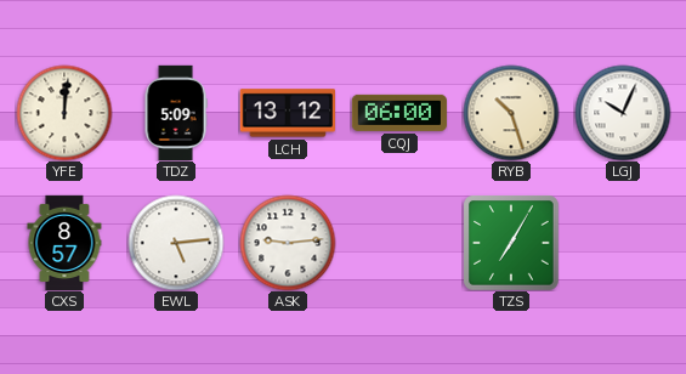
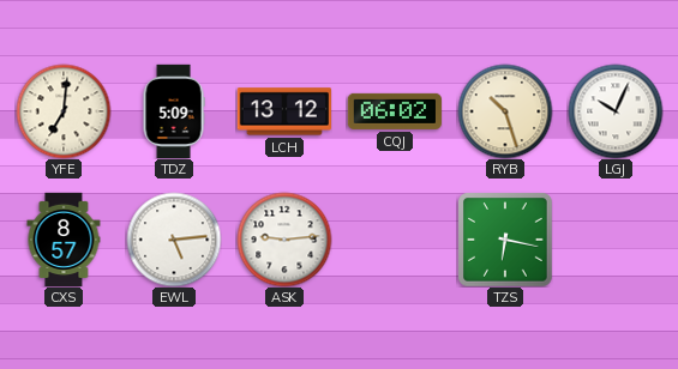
YFE: 12:01 -> 7:01
CQJ: 06:00 -> 06:02
TZS: 7:05 -> 6:17
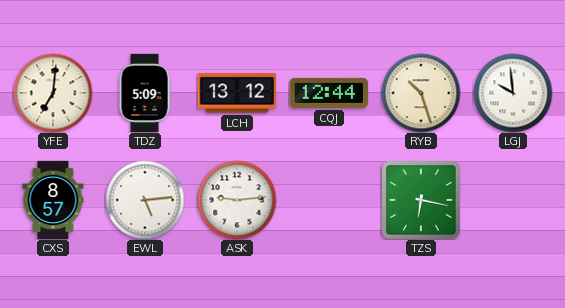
CQJ: 06:02 -> 12:44
LGJ: 10:04 -> 9:59
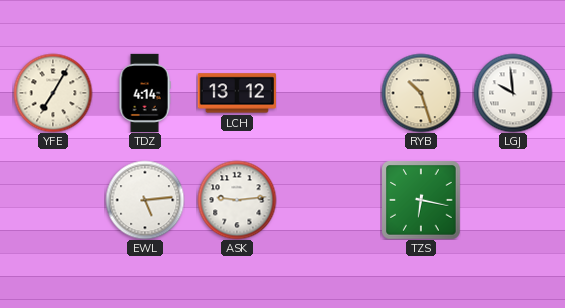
YFE: 7:01 -> 7:05
TDZ: 5:09 -> 4:14
CQJ: 12:44 -> none
CXS: 8:57 -> none
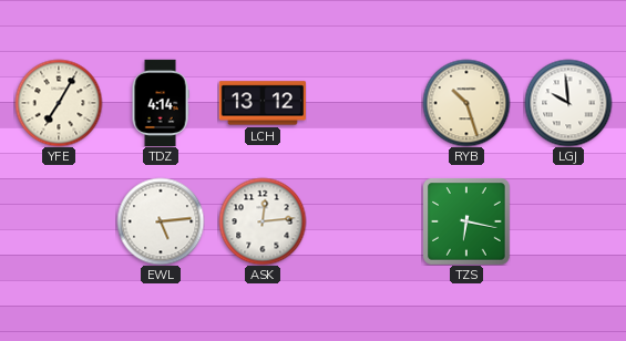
ASK: 9:14 -> 12:14
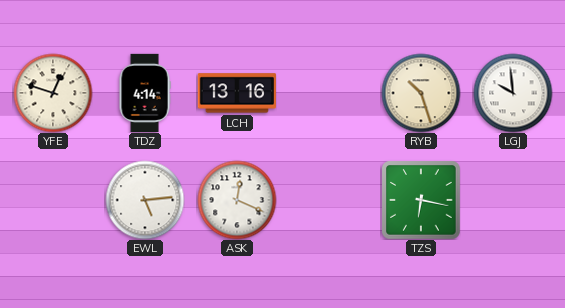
YFE: 7:05 -> 12:48
LCH: 13:12 -> 13:16
ASK: 12:14 -> 12:19
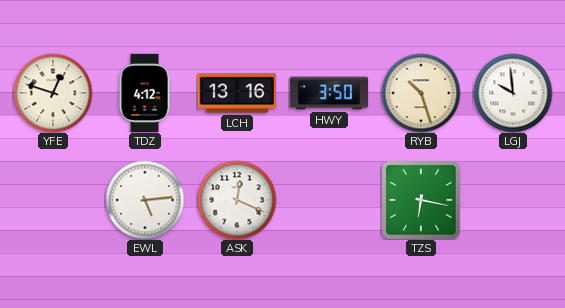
TDZ: 4:14 -> 4:12
HWY: none -> 3:50
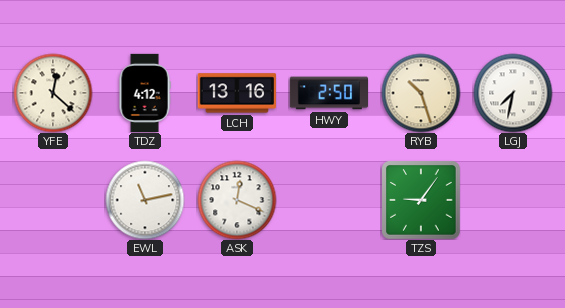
YFE: 12:48 -> 12:22
HWY: 3:50 -> 2:50
LGJ: 9:59 -> 7:32
EWL: 5:14 -> 11:13
TZS: 6:17 -> 9:06
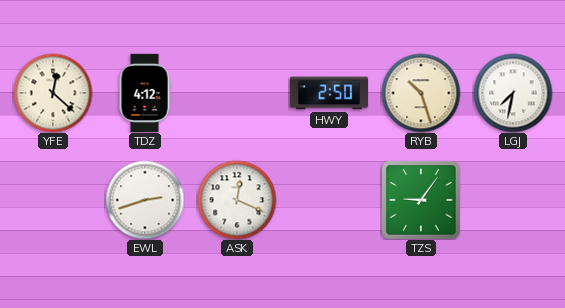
LCH: 13:16 -> none
EWL: 11:13 -> 2:42
